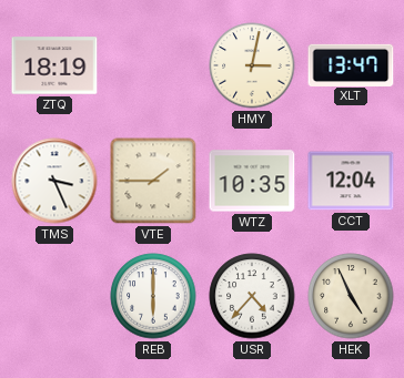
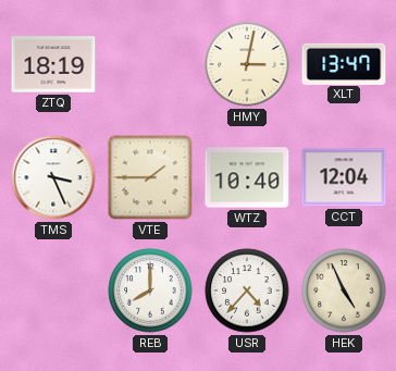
WTZ: 10:35 -> 10:40
REB: 6:00 -> 8:00
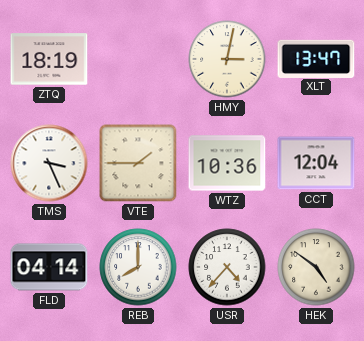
WTZ: 10:40 -> 10:36
FLD: none -> 04:14
HEK: 4:56 -> 4:51
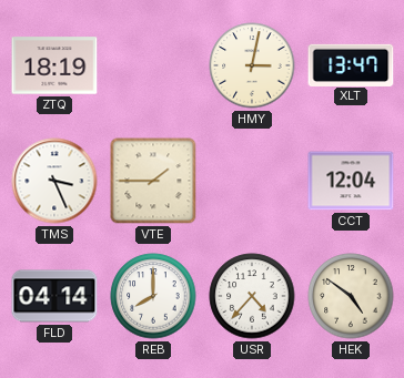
WTZ: 10:36 -> none
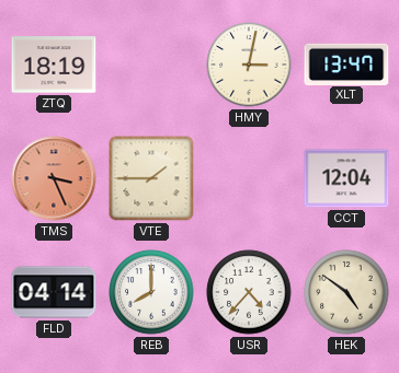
TMS dial: white -> salmon
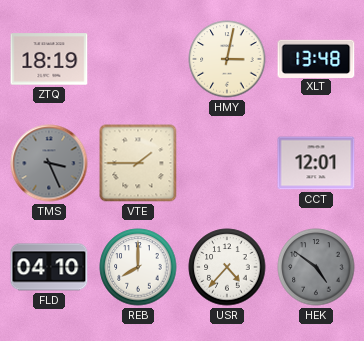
XLT: 13:47 -> 13:48
TMS dial: salmon -> grey
CCT: 12:04 -> 12:01
FLD: 04:14 -> 04:10
HEK dial: cream -> grey
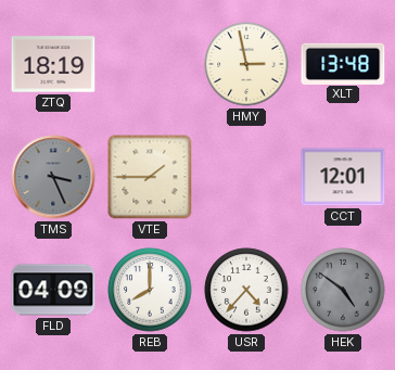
HMY: 3:02 -> 2:58
FLD: 04:10 -> 04:09
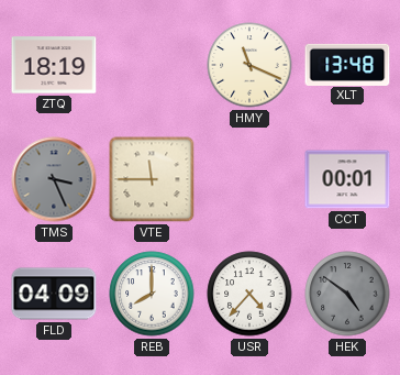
HMY: 2:58 -> 11:19
VTE: 1:45 -> 11:45
CCT: 12:01 -> 00:01
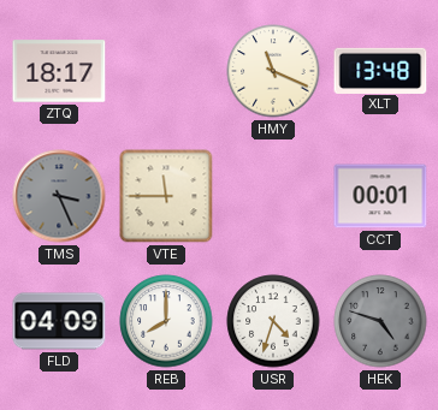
ZTQ: 18:19 -> 18:17
USR: 4:37 -> 4:33
HEK: 4:51 -> 4:48
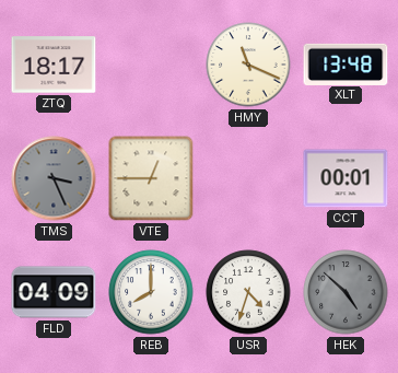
VTE: 11:45 -> 12:45
HEK: 4:48 -> 4:52
